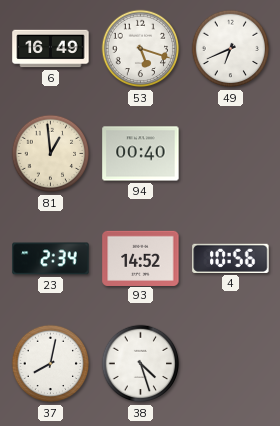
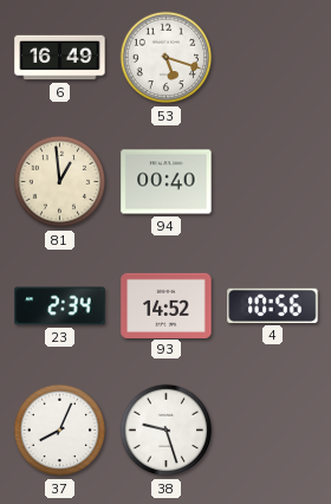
49: 6:41 -> none
37: 8:02 -> 8:04
38: 4:27 -> 9:27
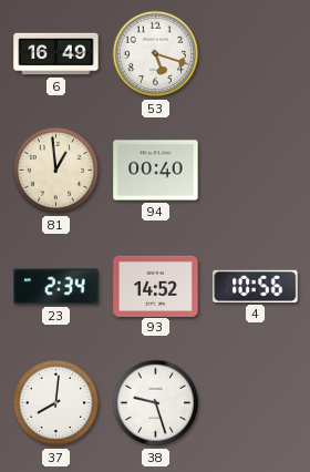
37: 8:04 -> 8:01
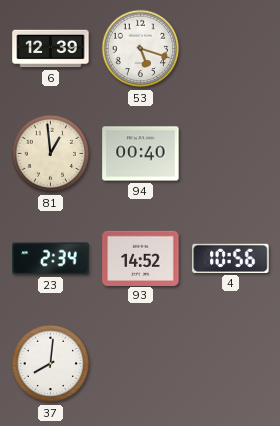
6: 16:49 -> 12:39
38: 9:27 -> none
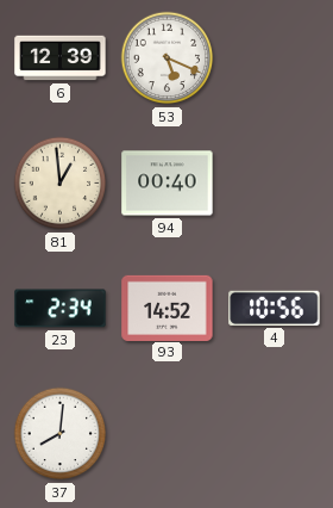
53: 5:18 -> 5:19
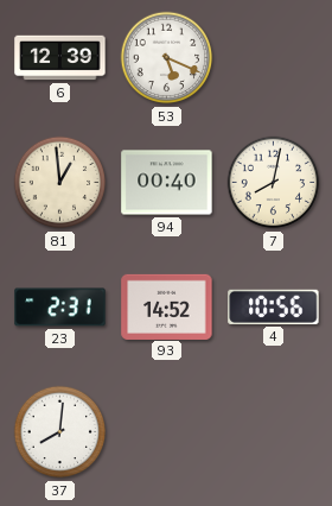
7: none -> 8:02
23: 2:34 -> 2:31
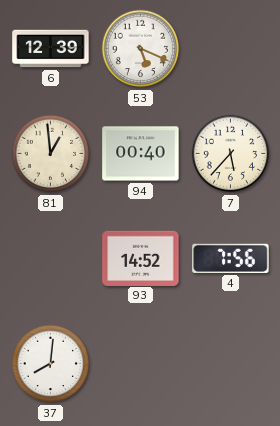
7: 8:02 -> 5:37
23: 2:31 -> none
4: 10:56 -> 7:56
